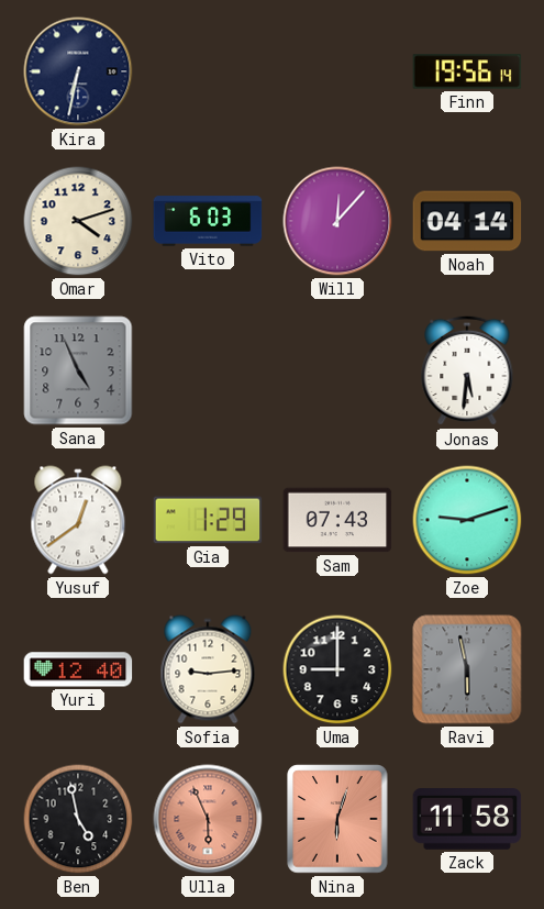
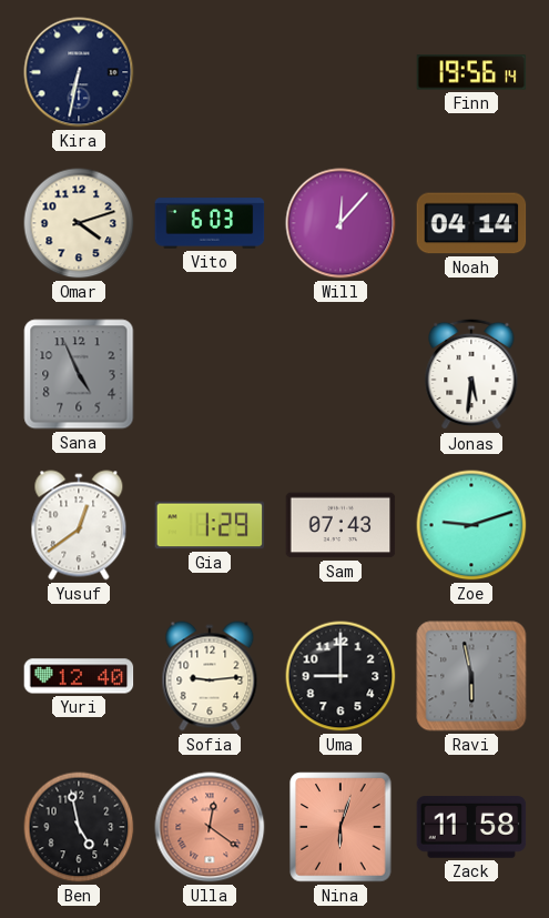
Ulla: 5:56 -> 12:21
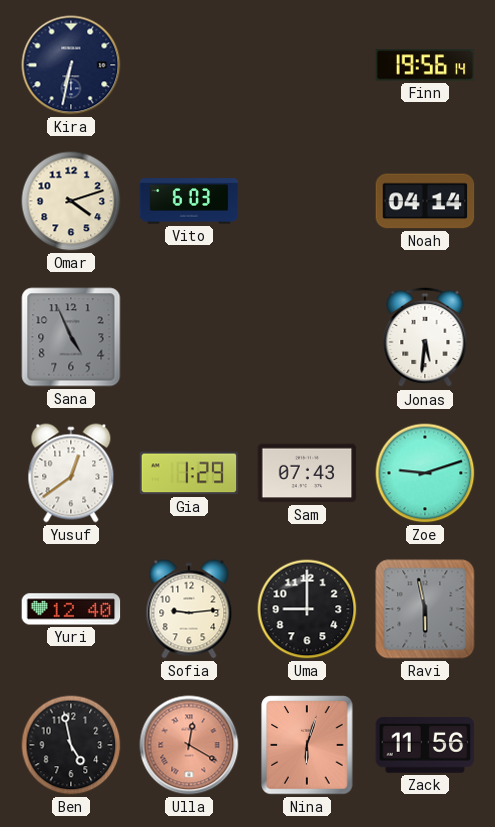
Will: 12:07 -> none
Ulla: 12:21 -> 12:20
Zack: 11:58 -> 11:56
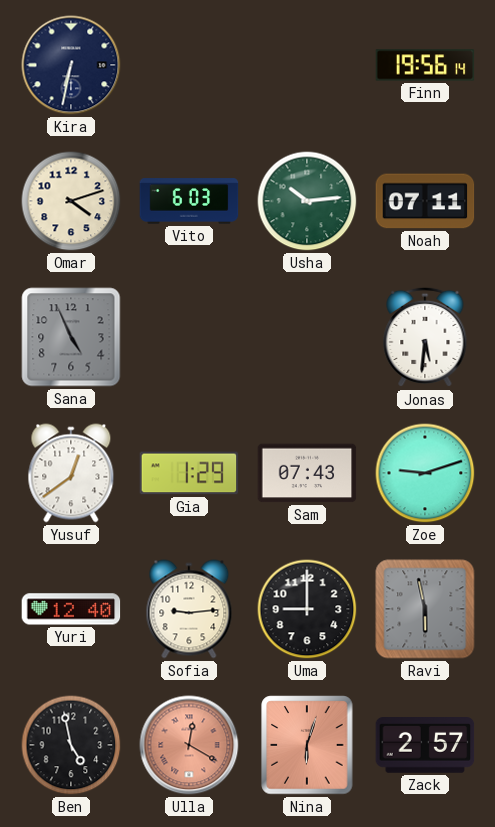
Usha: none -> 10:14
Noah: 04:14 -> 07:11
Zack: 11:56 -> 2:57
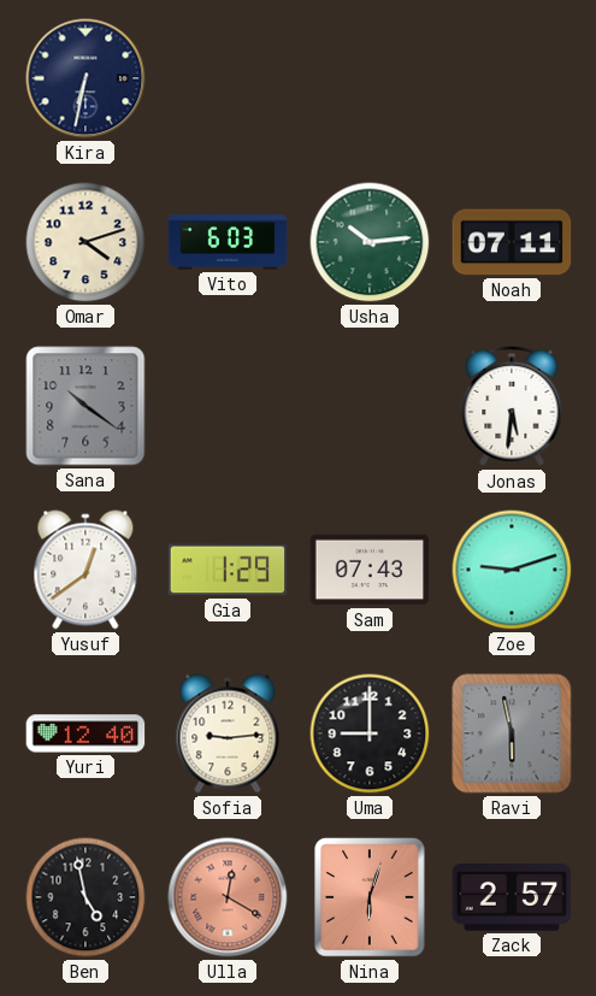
Finn: 19:56 -> none
Sana: 4:56 -> 10:21
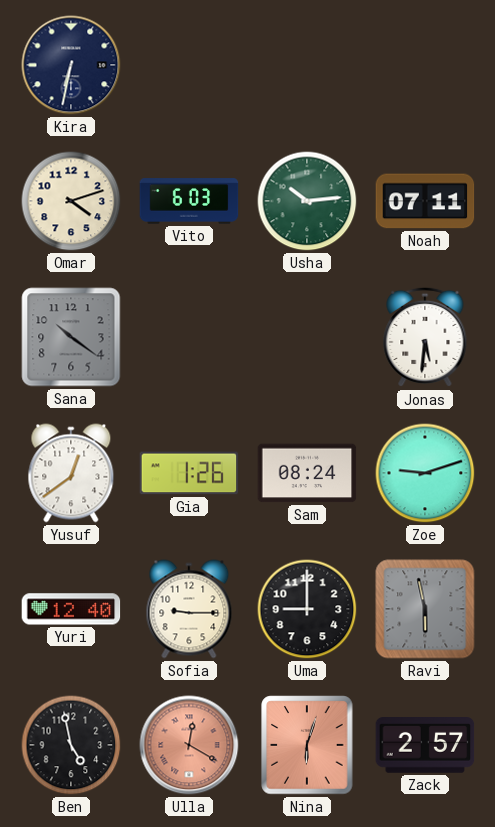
Gia: 1:29 -> 1:26
Sam: 07:43 -> 08:24
Sofia: 9:14 -> 9:15
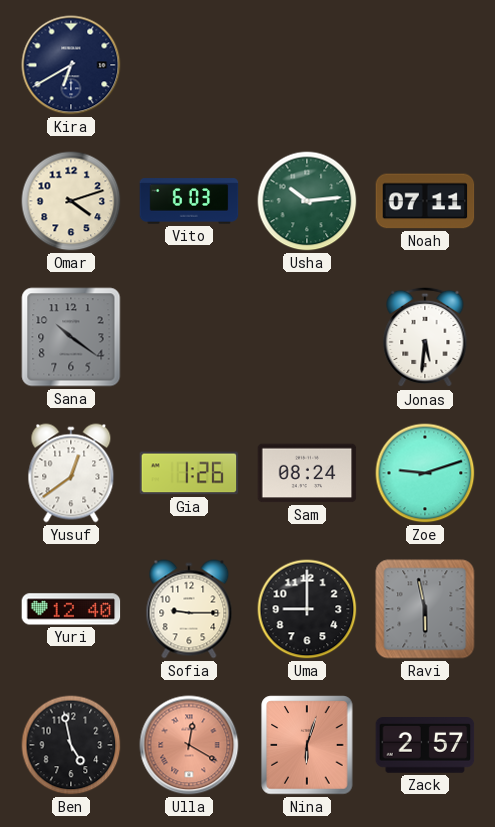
Kira: 6:32 -> 6:40
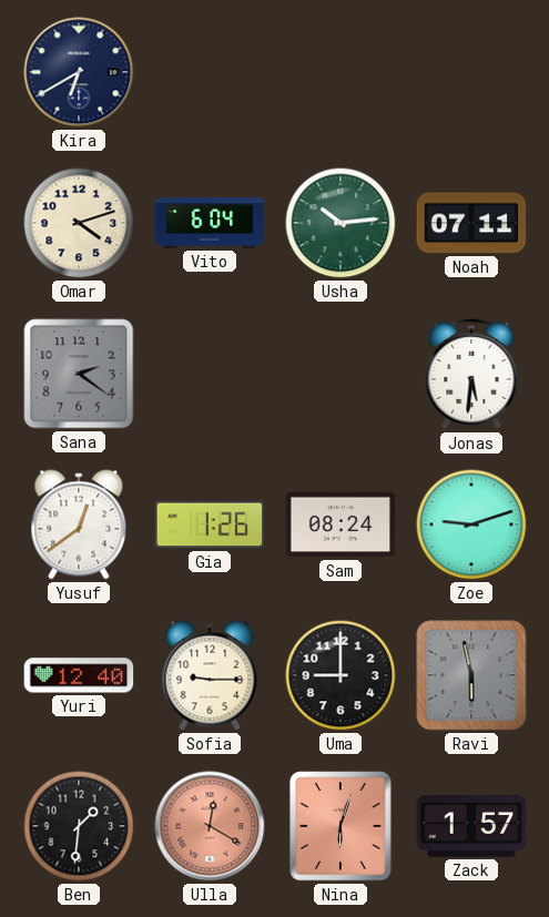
Vito: 6:03 -> 6:04
Sana: 10:21 -> 2:21
Ben: 4:58 -> 1:31
Zack: 2:57 -> 1:57
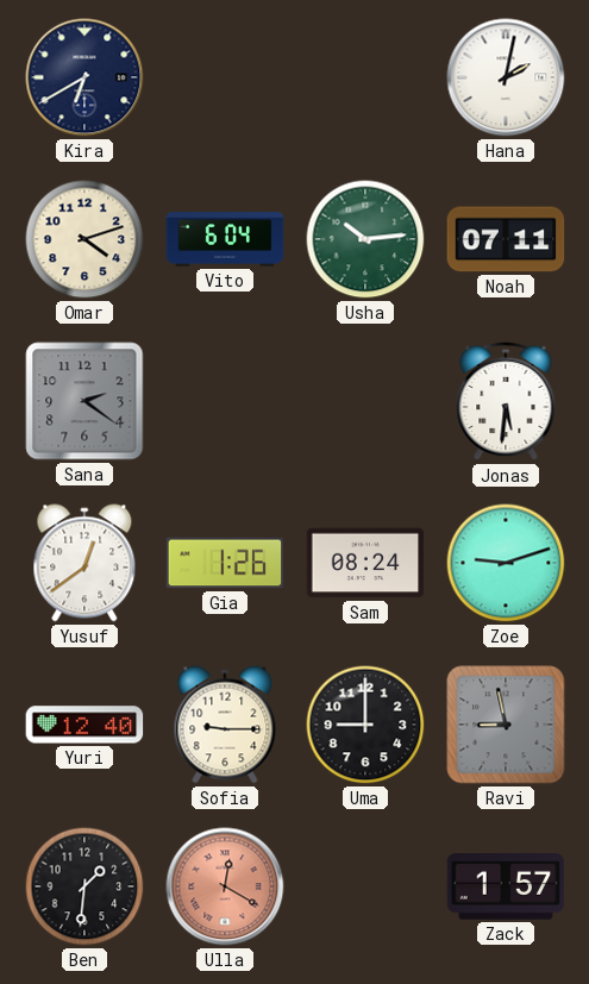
Hana: none -> 2:02
Ravi: 5:58 -> 8:58
Nina: 6:03 -> none
